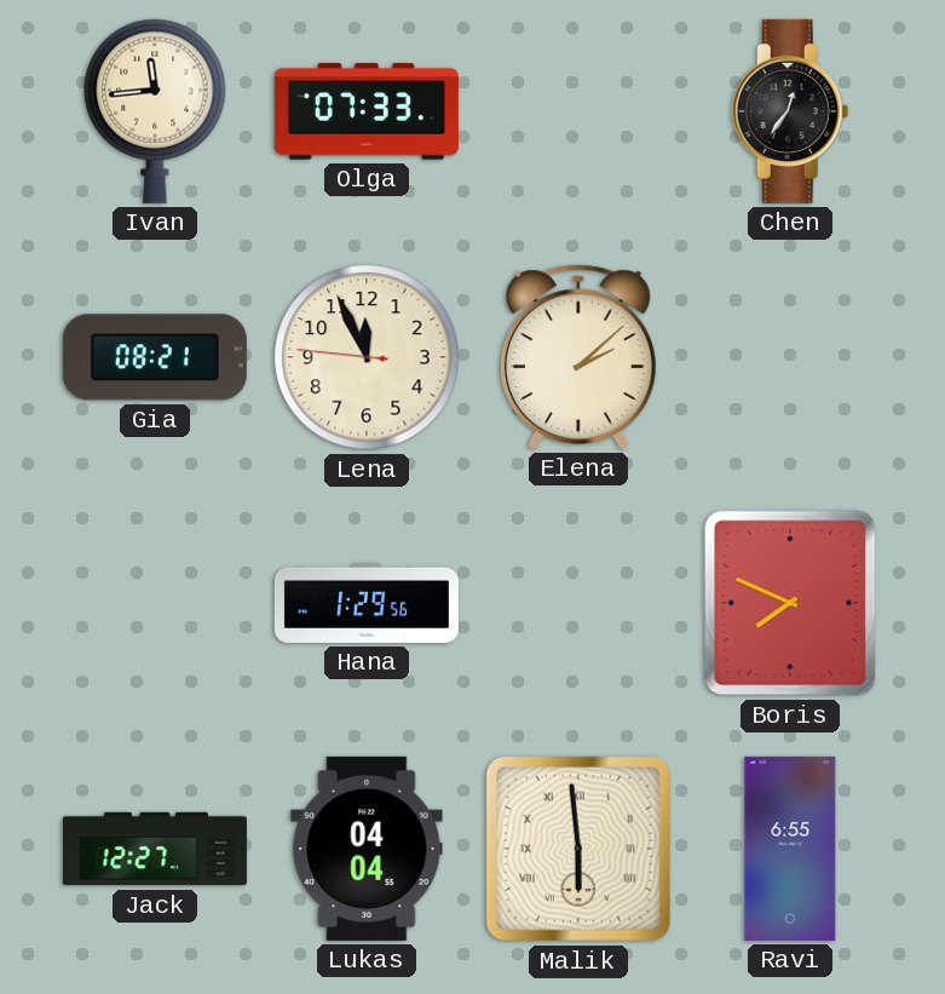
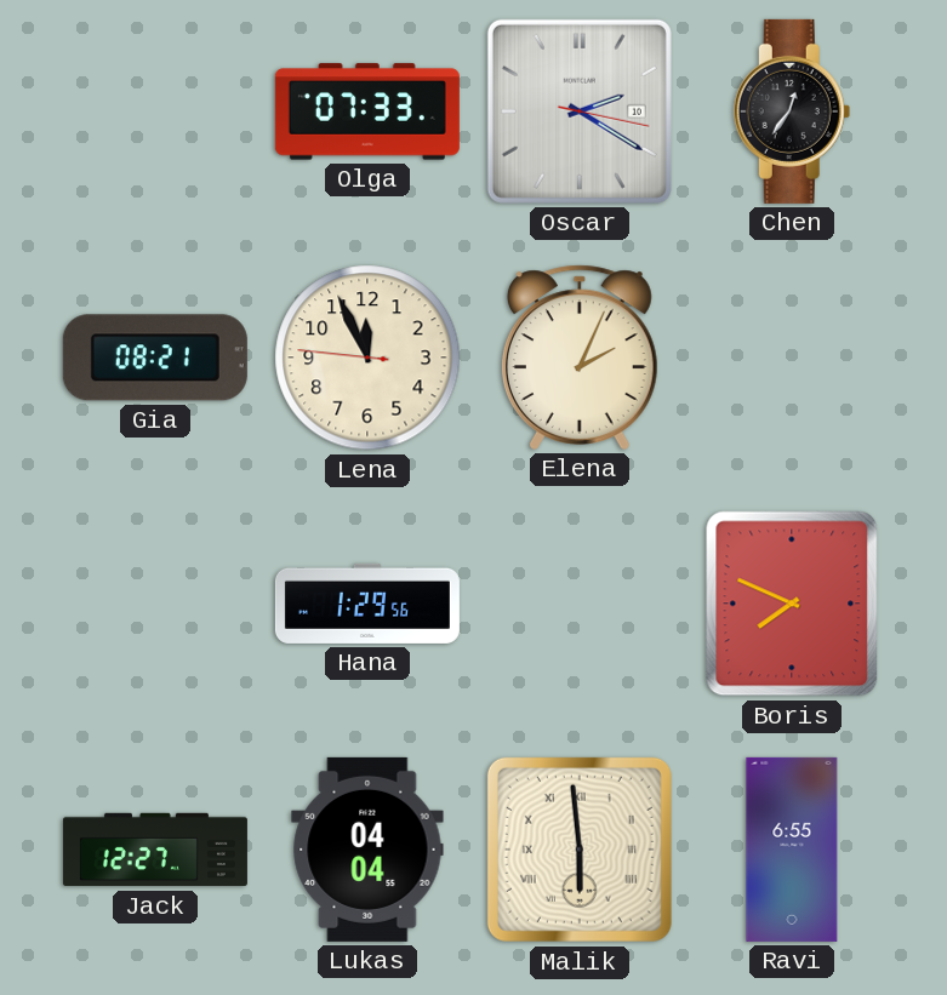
Ivan: 11:44 -> none
Oscar: none -> 2:20
Elena: 2:08 -> 2:04
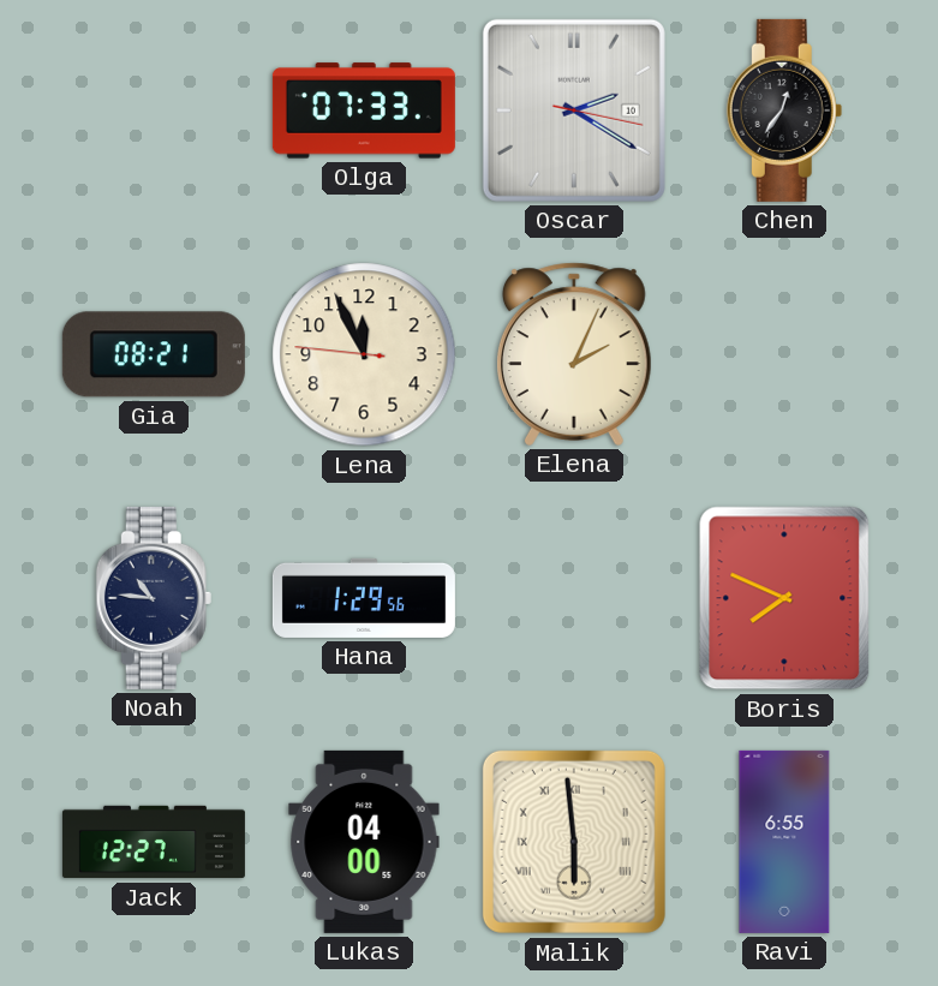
Noah: none -> 10:46
Lukas: 04:04 -> 04:00
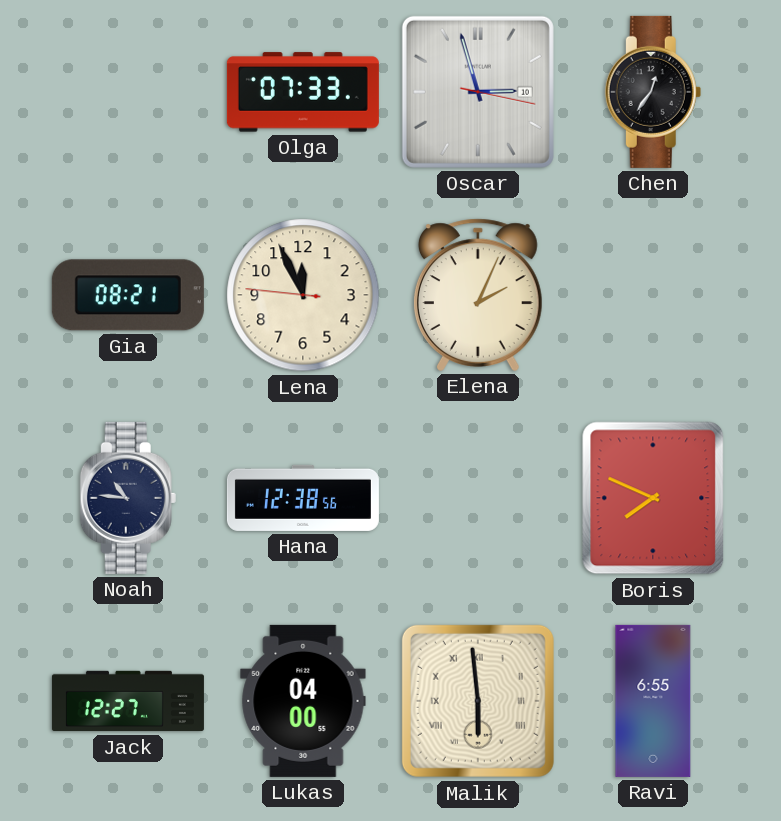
Oscar: 2:20 -> 2:57
Hana: 1:29 -> 12:38
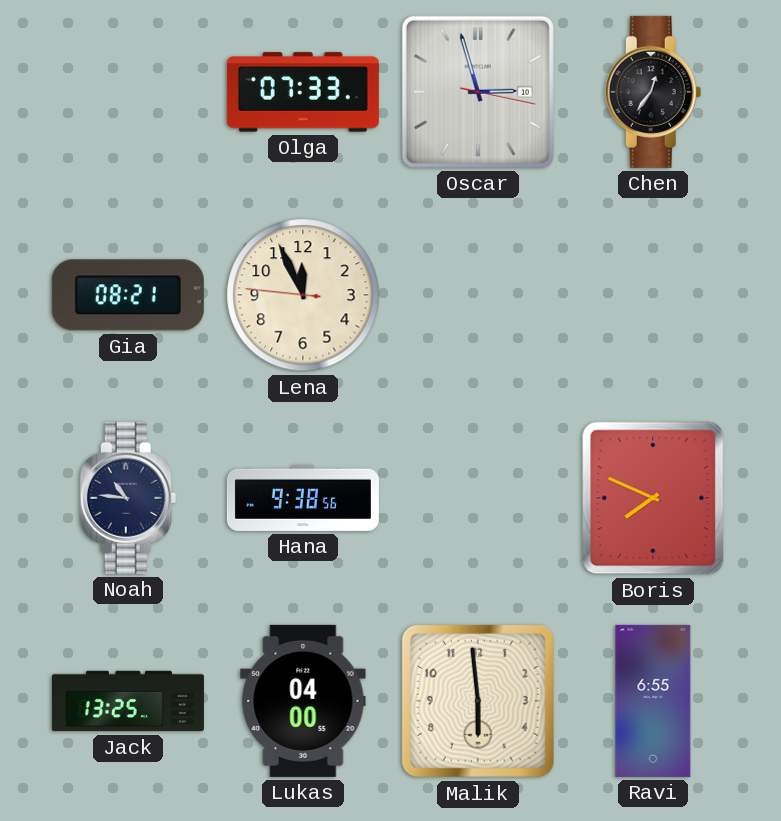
Elena: 2:04 -> none
Hana: 12:38 -> 9:38
Jack: 12:27 -> 13:25
Malik numerals: Roman -> Arabic
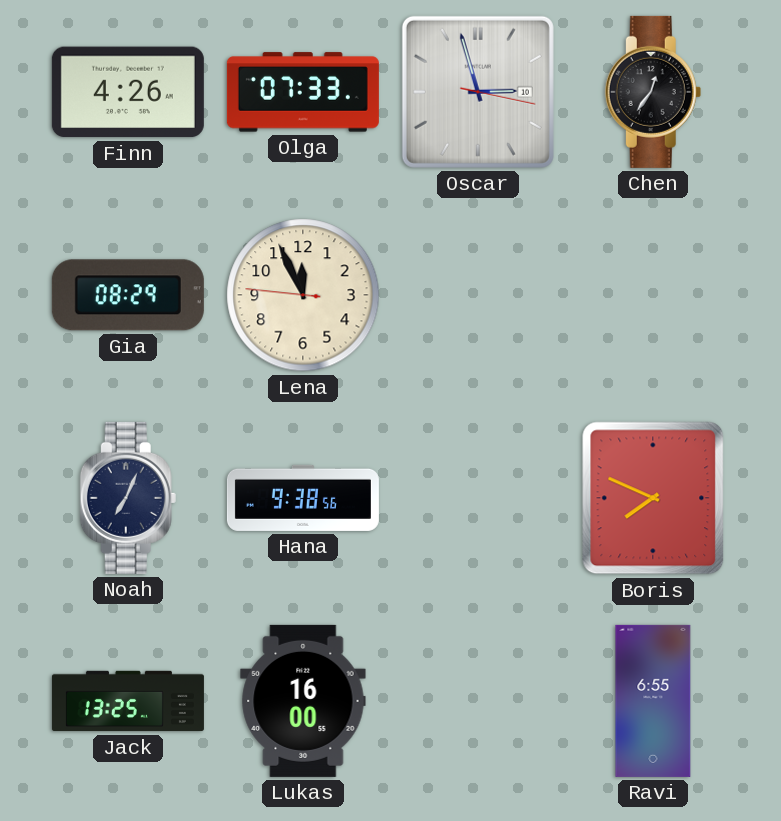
Finn: none -> 4:26
Gia: 08:21 -> 08:29
Noah: 10:46 -> 7:04
Lukas: 04:00 -> 16:00
Malik: 5:59 -> none
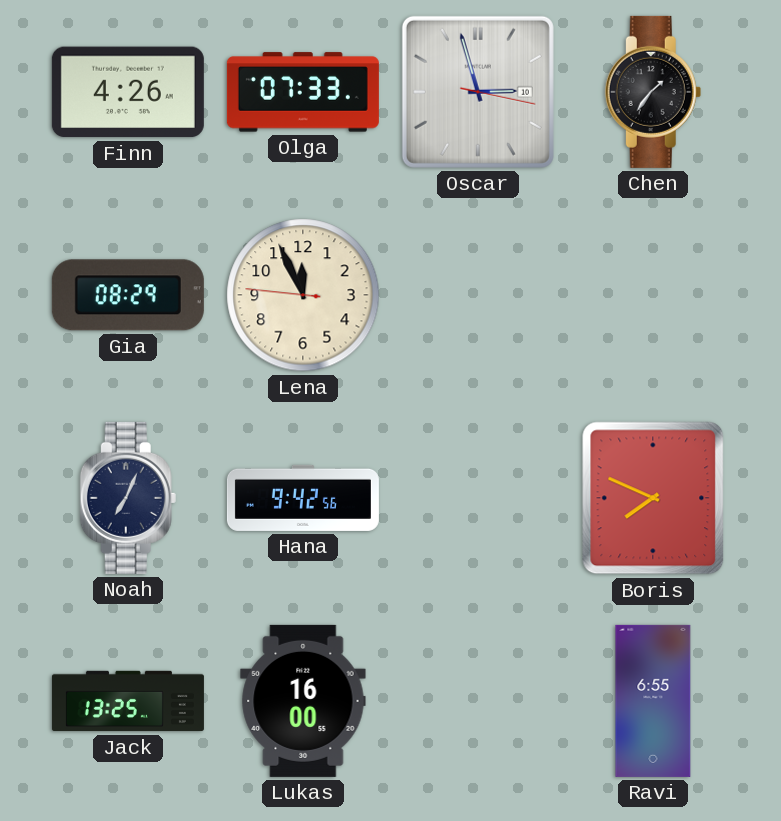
Chen: 12:36 -> 1:36
Hana: 9:38 -> 9:42
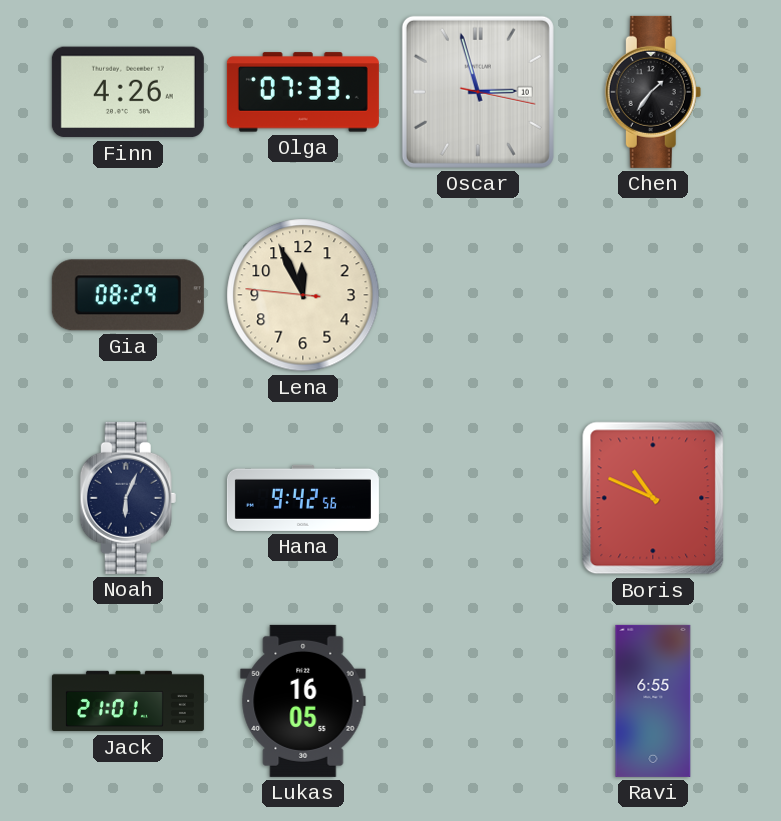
Noah: 7:04 -> 6:04
Boris: 7:49 -> 10:49
Jack: 13:25 -> 21:01
Lukas: 16:00 -> 16:05
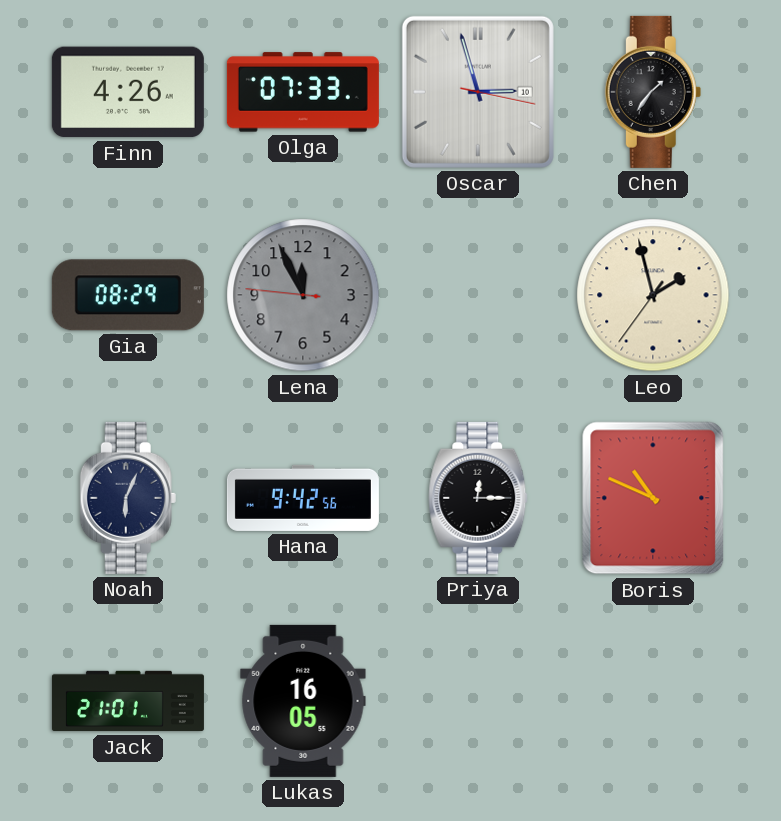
Lena dial: cream -> grey
Leo: none -> 1:57
Priya: none -> 12:15
Ravi: 6:55 -> none
